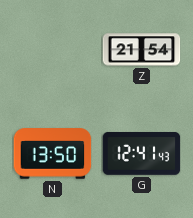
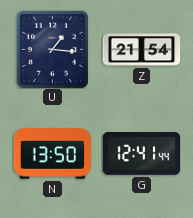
U: none -> 1:16
G: 12:41:43 -> 12:41:44
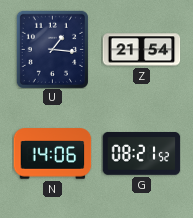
N: 13:50 -> 14:06
G: 12:41 -> 08:21
